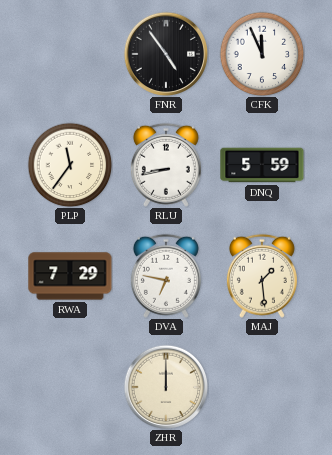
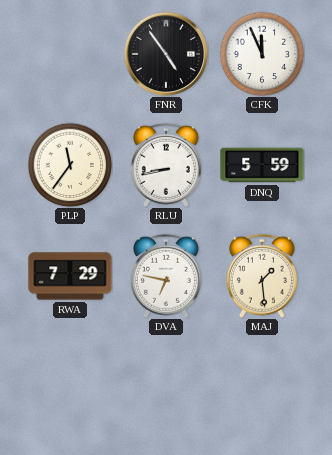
ZHR: 12:00 -> none
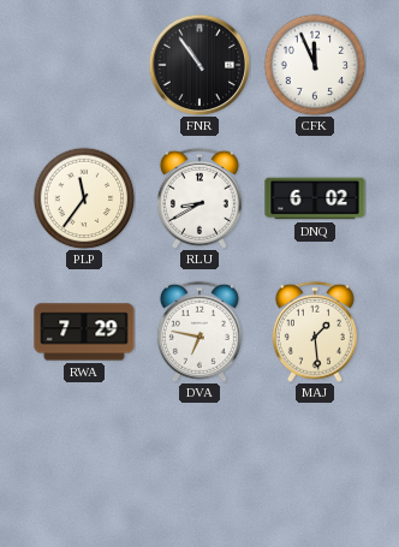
FNR: 4:54 -> 10:54
RLU: 8:43 -> 8:40
DNQ: 5:59 -> 6:02
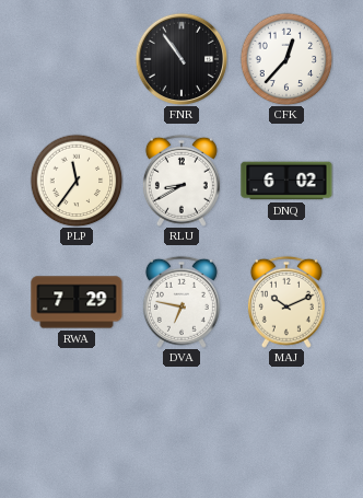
CFK: 11:56 -> 12:37
MAJ: 1:29 -> 10:11
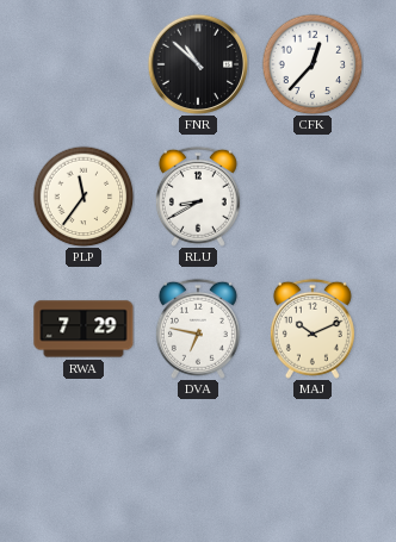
FNR: 10:54 -> 10:52
DNQ: 6:02 -> none
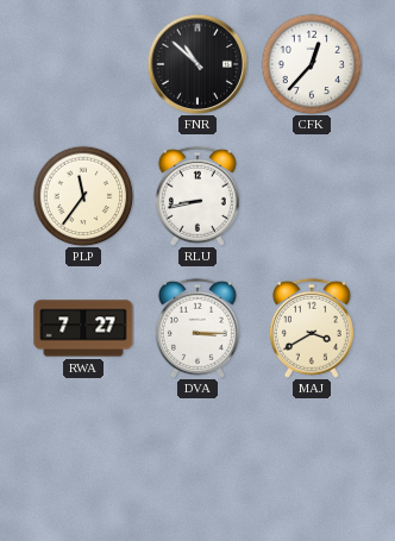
RLU: 8:40 -> 8:43
RWA: 7:29 -> 7:27
DVA: 6:47 -> 3:15
MAJ: 10:11 -> 3:40
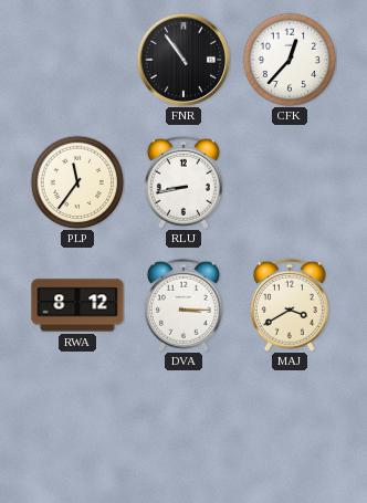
FNR: 10:52 -> 10:54
RWA: 7:27 -> 8:12
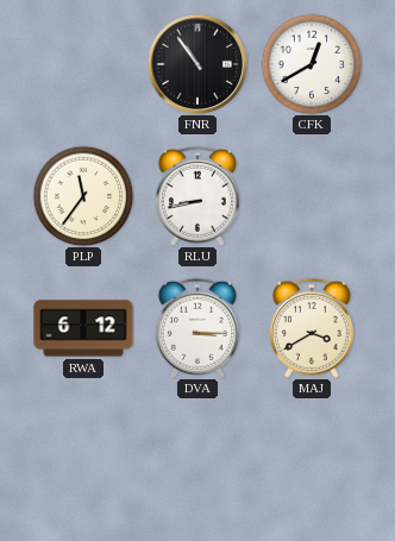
CFK: 12:37 -> 12:40
RWA: 8:12 -> 6:12
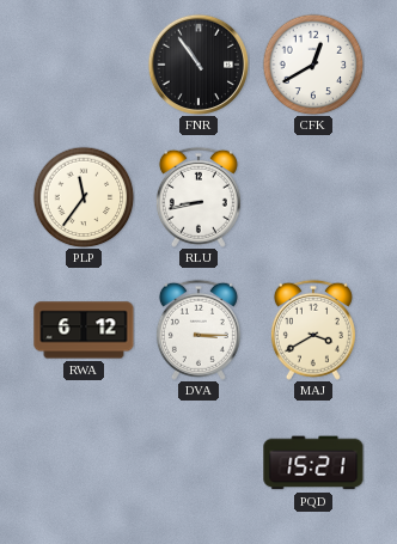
PQD: none -> 15:21
